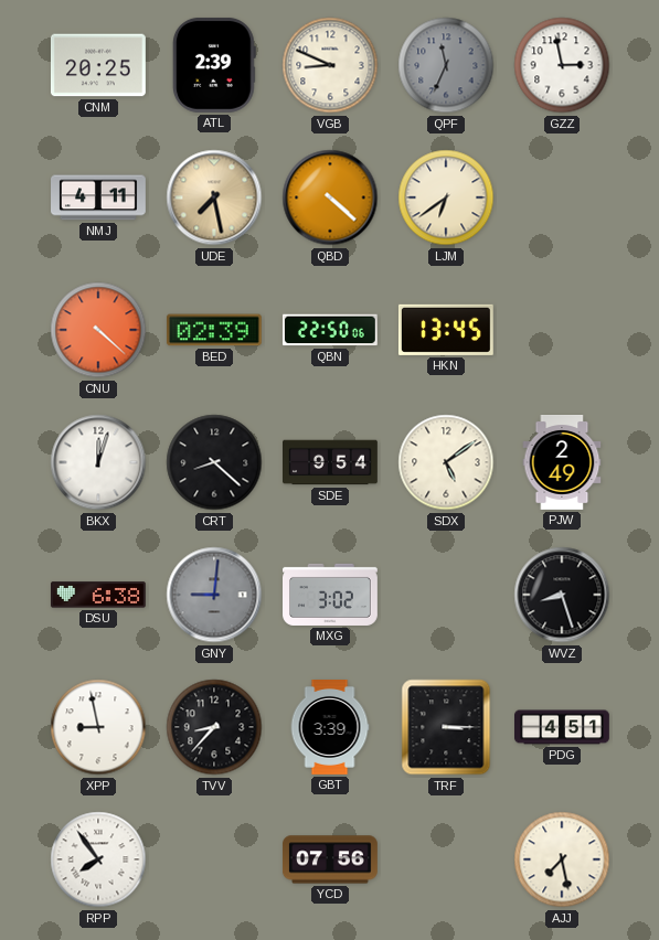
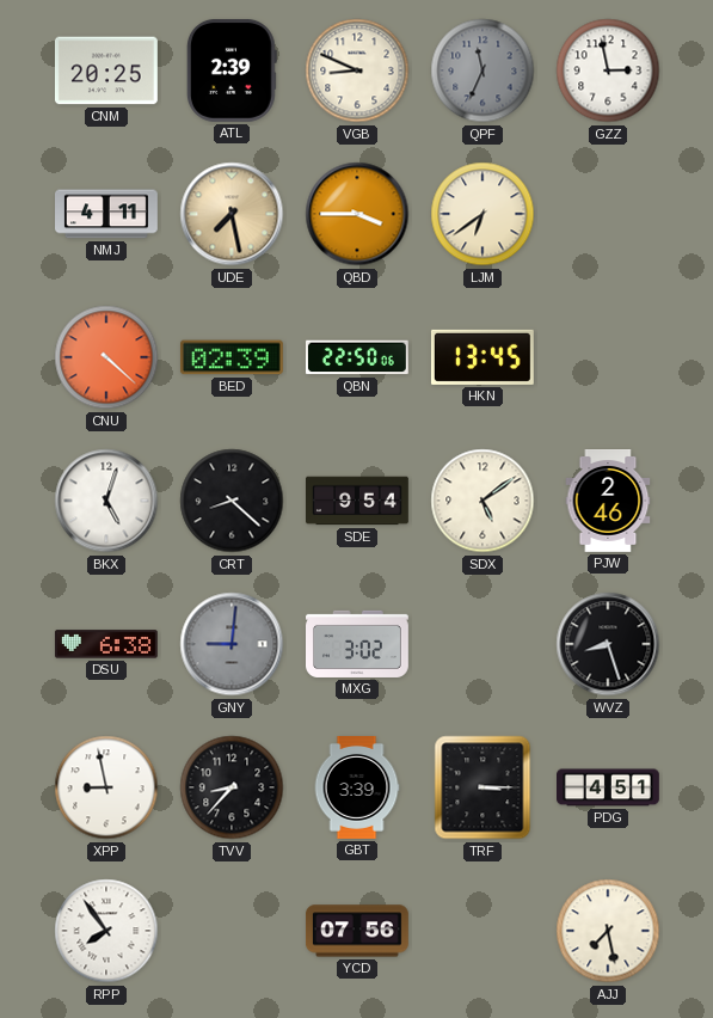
QBD: 4:22 -> 3:45
BKX: 12:03 -> 5:03
PJW: 2:49 -> 2:46
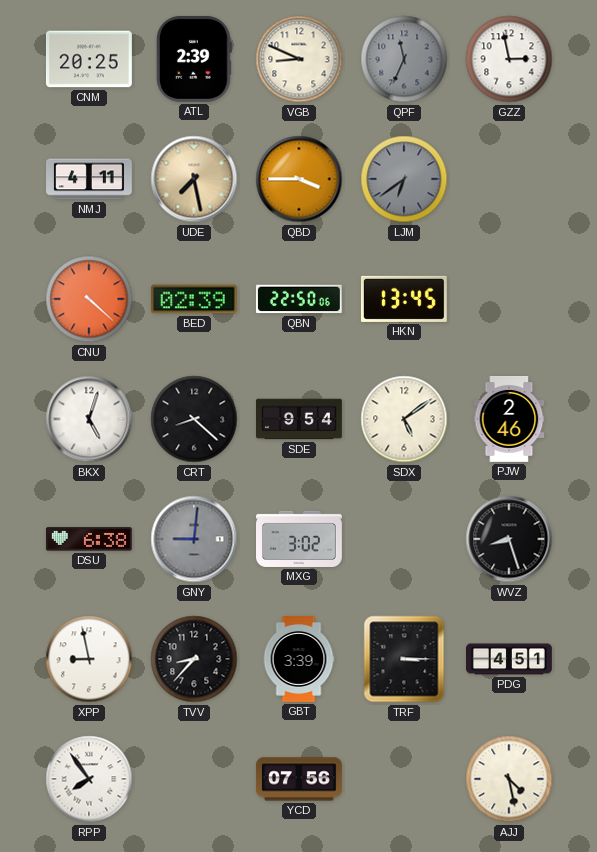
LJM dial: cream -> grey
AJJ: 7:28 -> 4:28
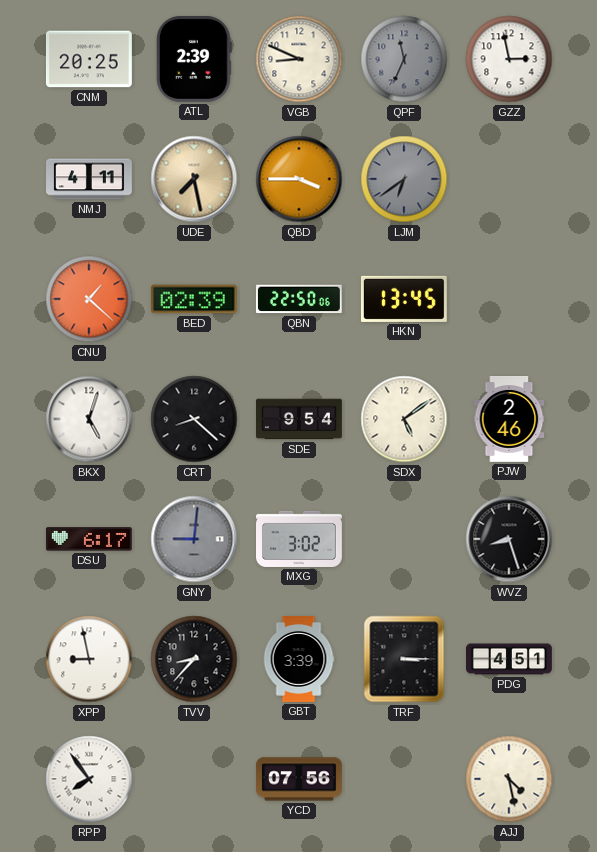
CNU: 4:22 -> 1:22
DSU: 6:38 -> 6:17
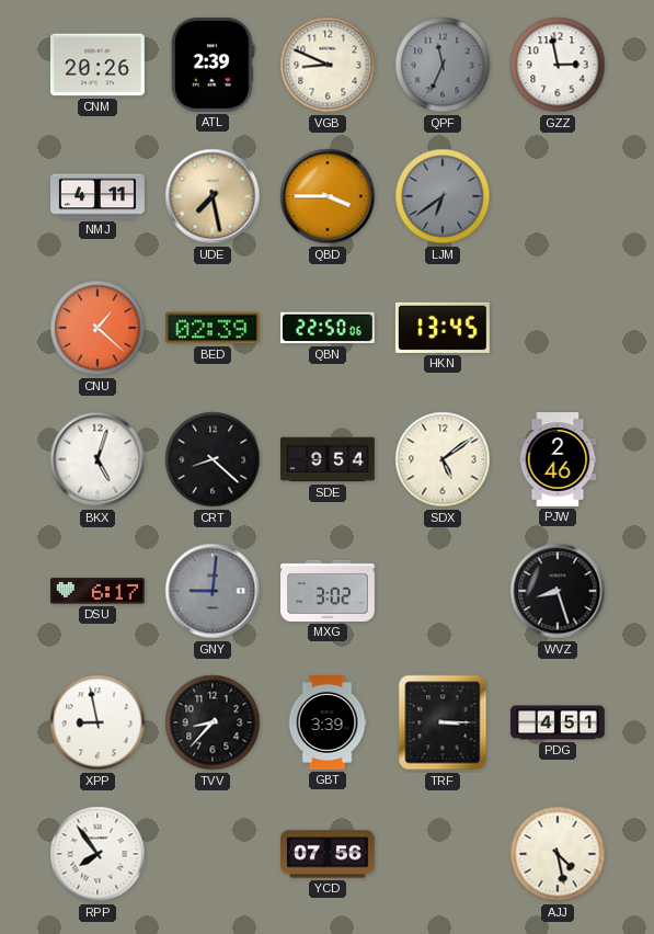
CNM: 20:25 -> 20:26
